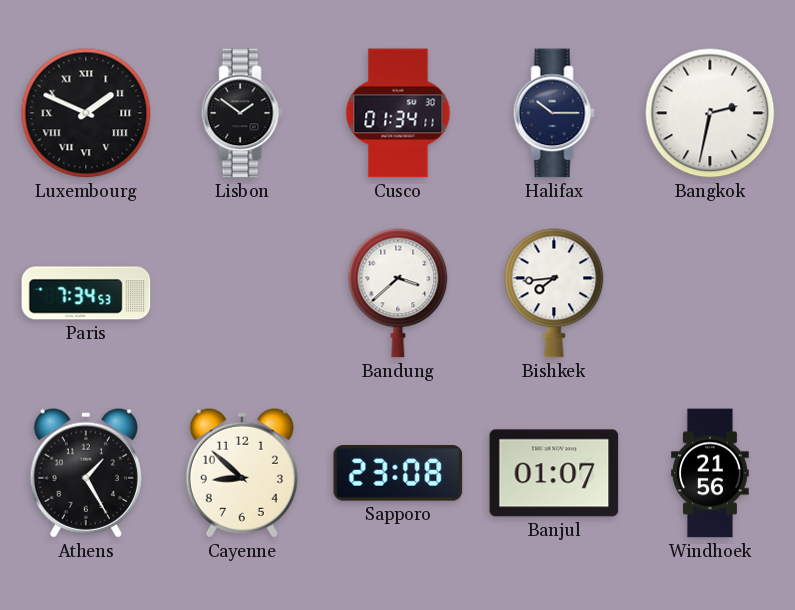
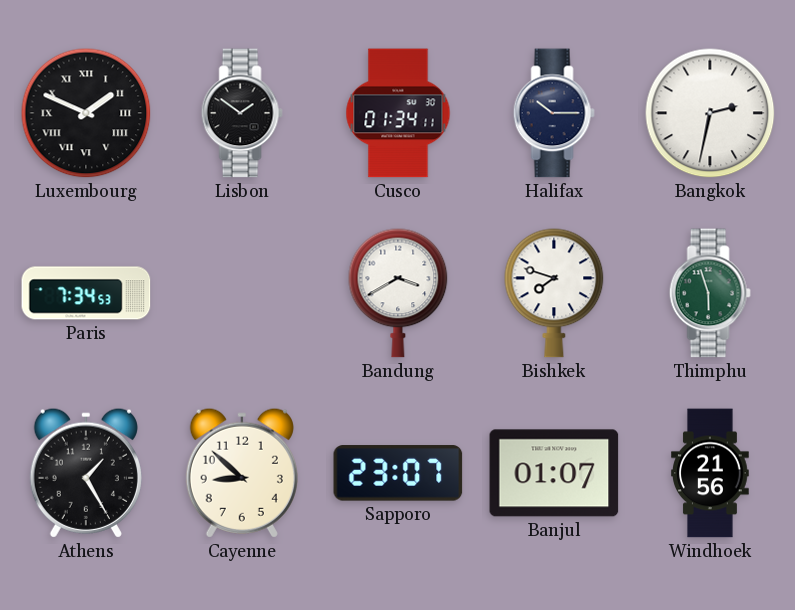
Bandung: 3:38 -> 3:40
Bishkek: 7:44 -> 7:48
Thimphu: none -> 5:57
Sapporo: 23:08 -> 23:07
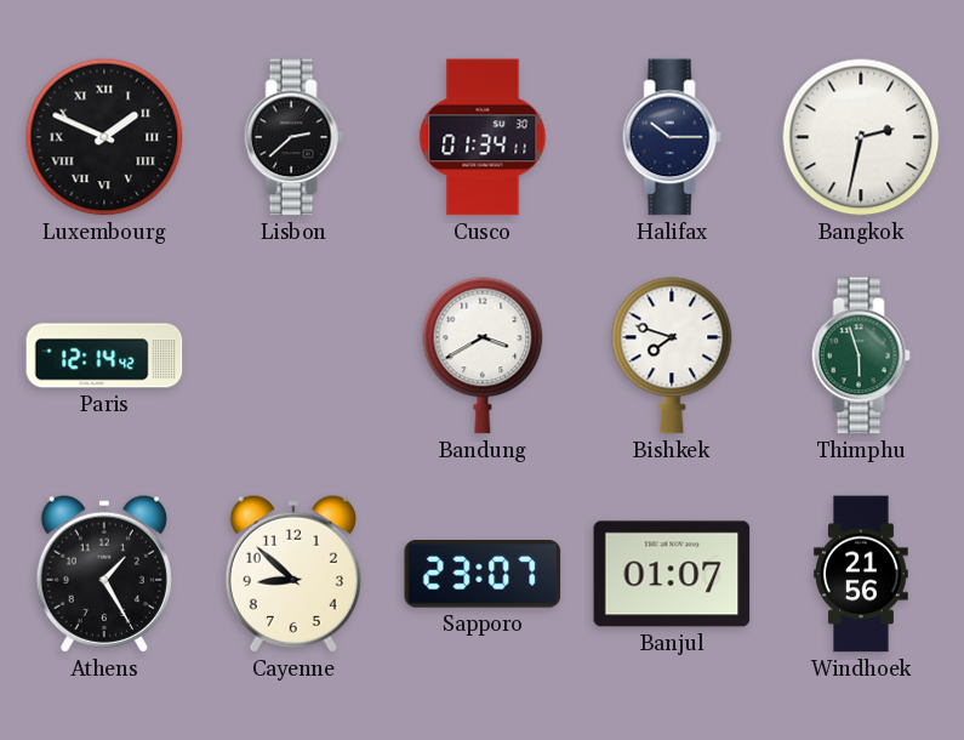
Lisbon: 1:51 -> 2:38
Paris: 7:34 -> 12:14
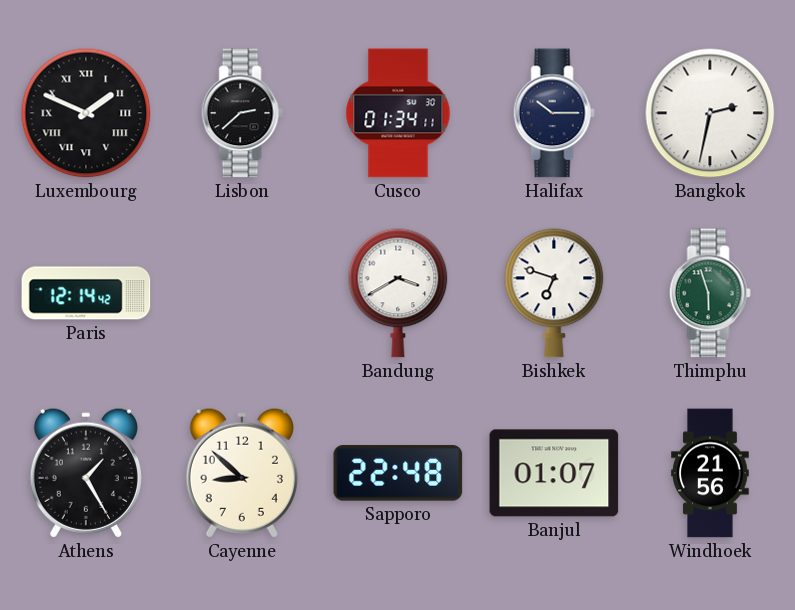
Bishkek: 7:48 -> 6:48
Sapporo: 23:07 -> 22:48
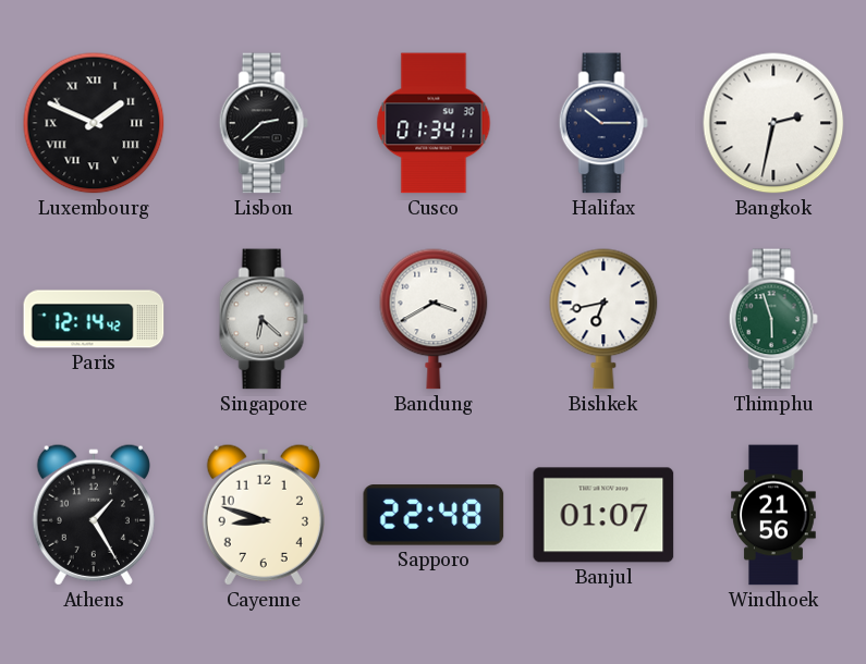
Singapore: none -> 6:22
Bishkek: 6:48 -> 6:43
Cayenne: 8:52 -> 8:48
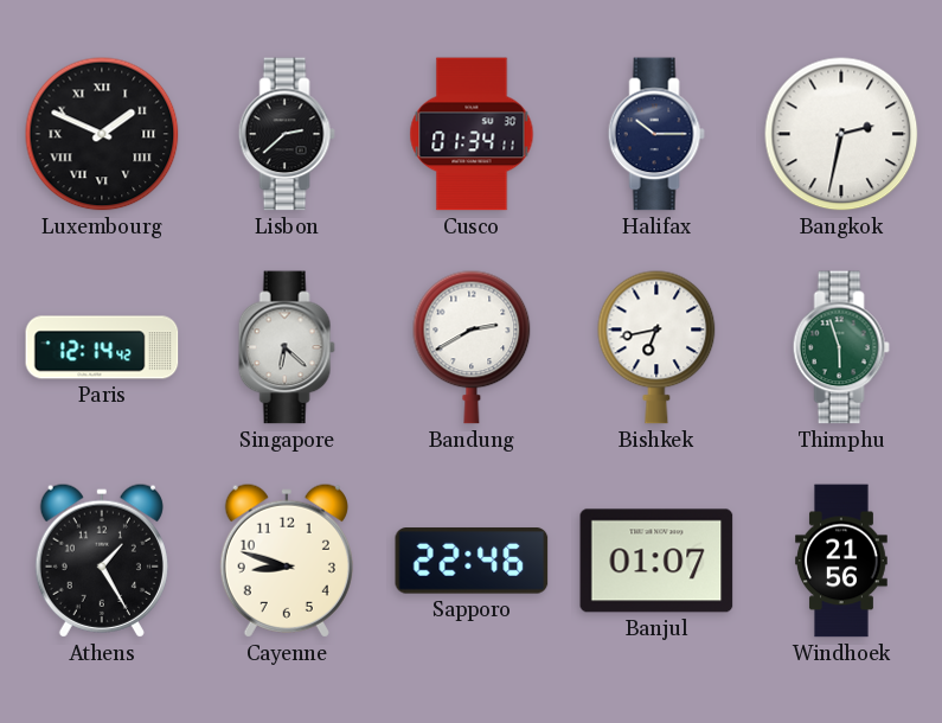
Bandung: 3:40 -> 2:40
Sapporo: 22:48 -> 22:46
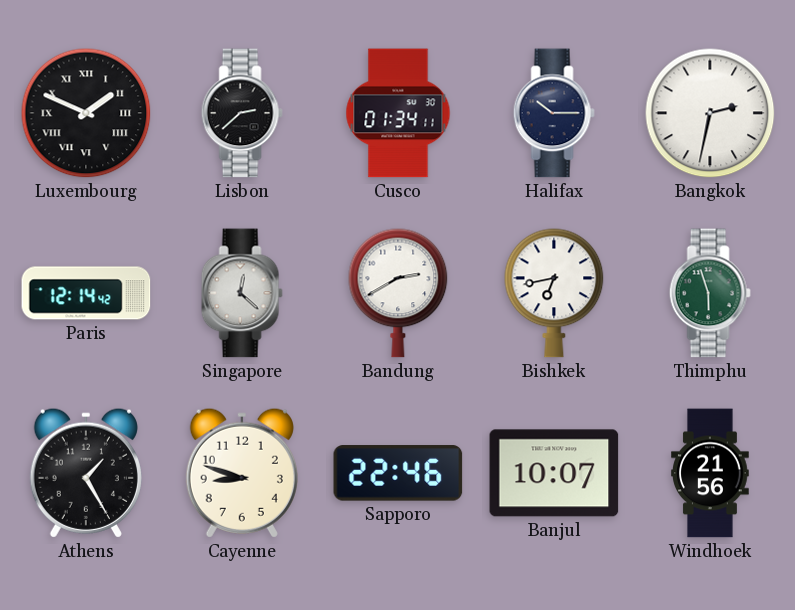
Singapore: 6:22 -> 12:22
Banjul: 01:07 -> 10:07
